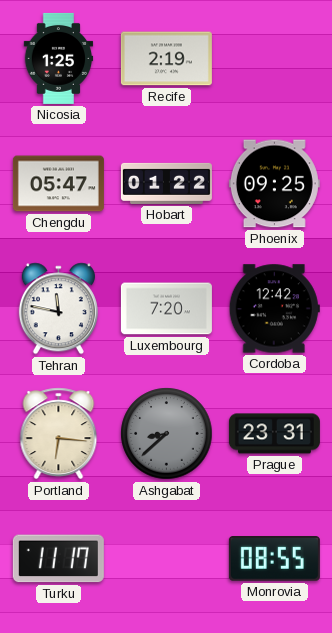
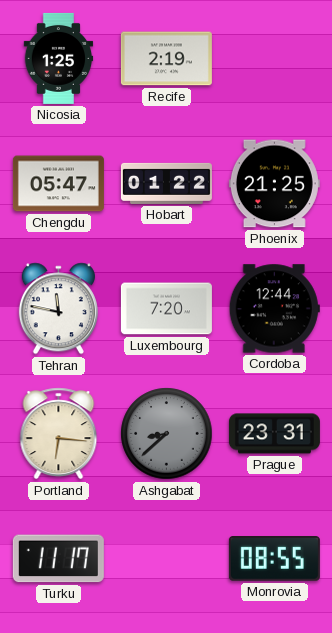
Phoenix: 09:25 -> 21:25
Cordoba: 12:42 -> 12:44
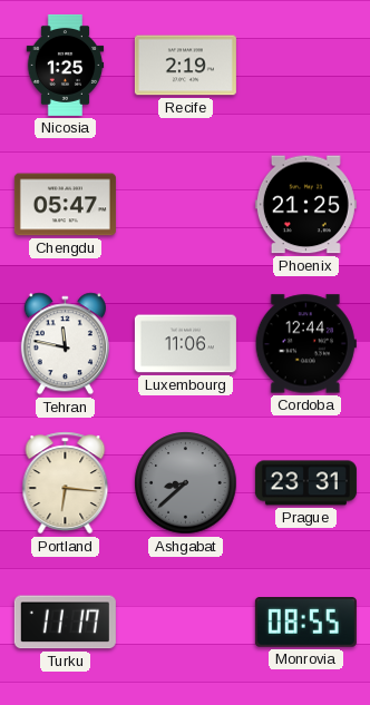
Hobart: 01:22 -> none
Luxembourg: 7:20 -> 11:06
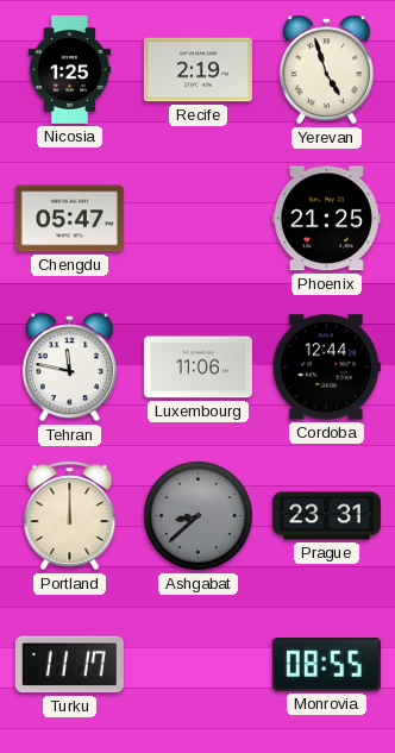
Yerevan: none -> 4:57
Portland: 6:16 -> 12:00
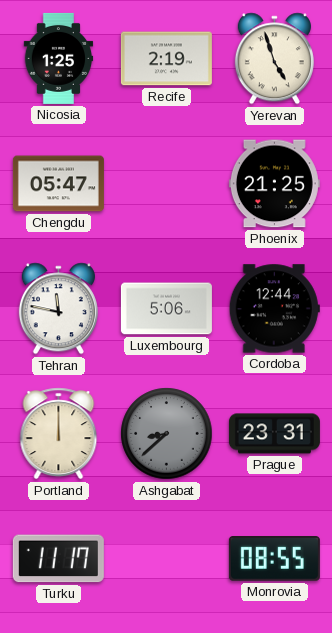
Luxembourg: 11:06 -> 5:06
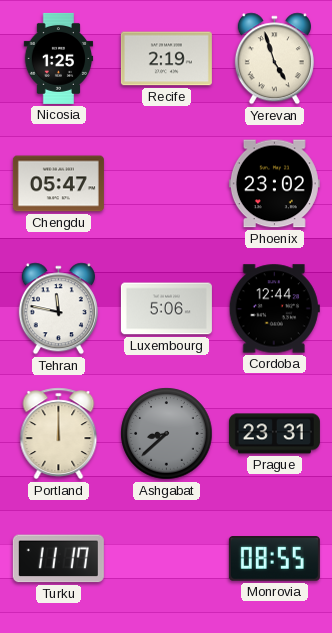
Phoenix: 21:25 -> 23:02
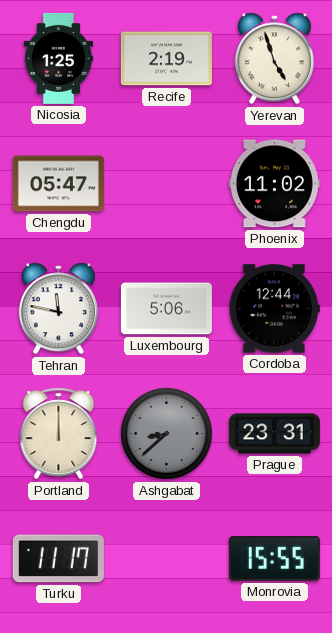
Phoenix: 23:02 -> 11:02
Monrovia: 08:55 -> 15:55
